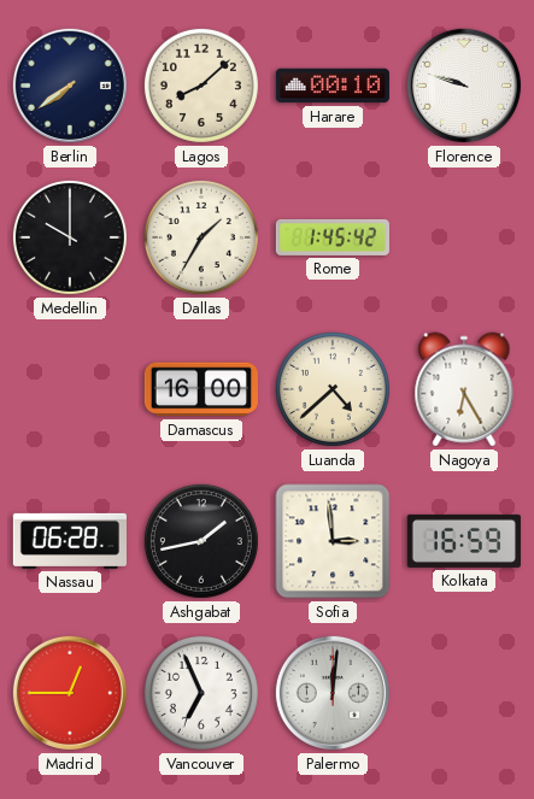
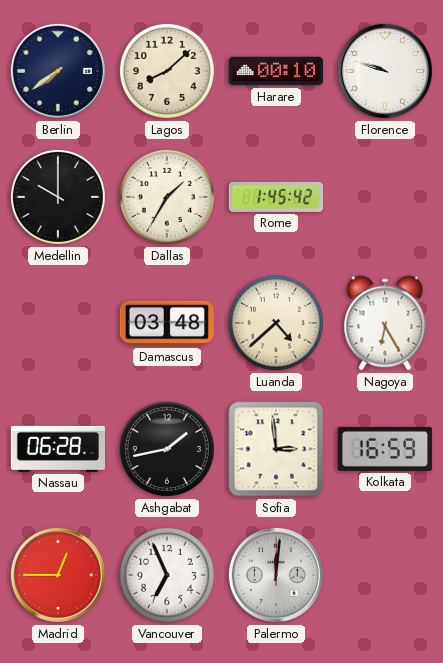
Damascus: 16:00 -> 03:48
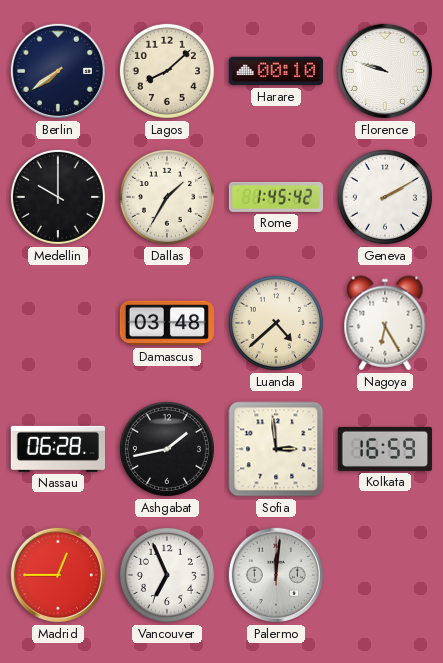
Geneva: none -> 2:10
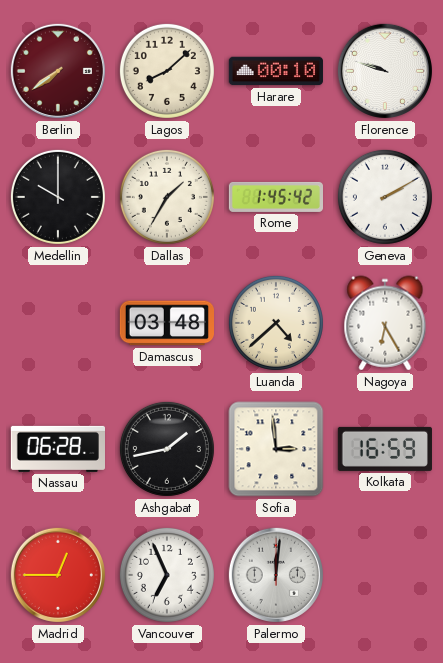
Berlin dial: navy -> burgundy
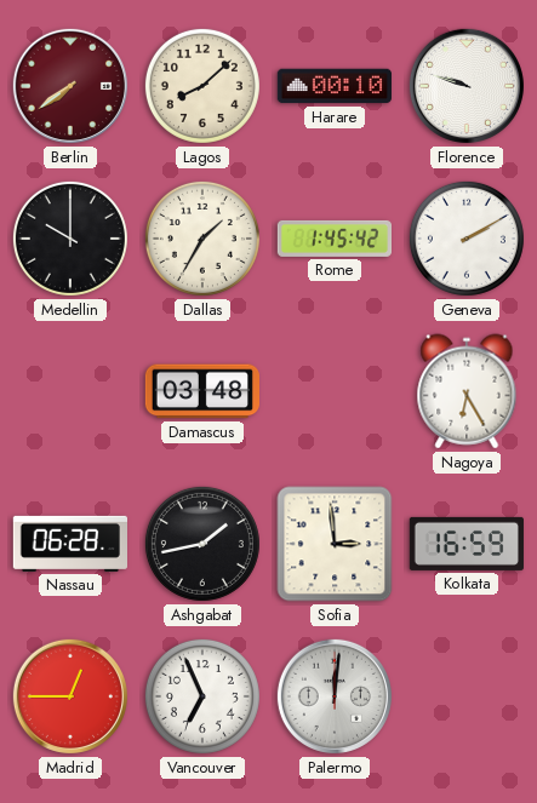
Luanda: 4:38 -> none
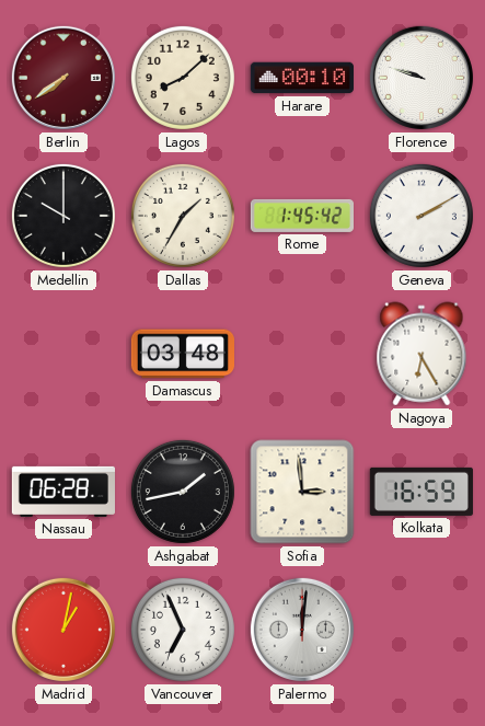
Madrid: 12:45 -> 1:02
